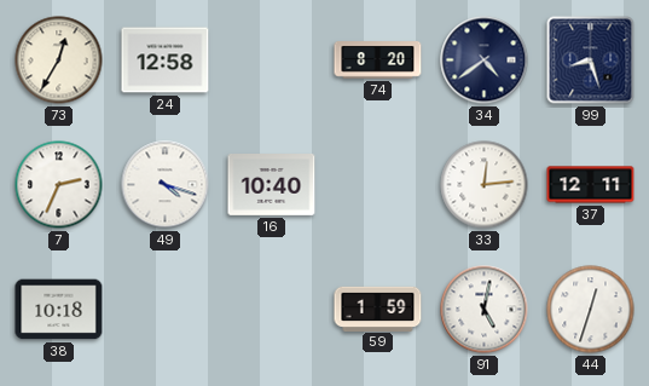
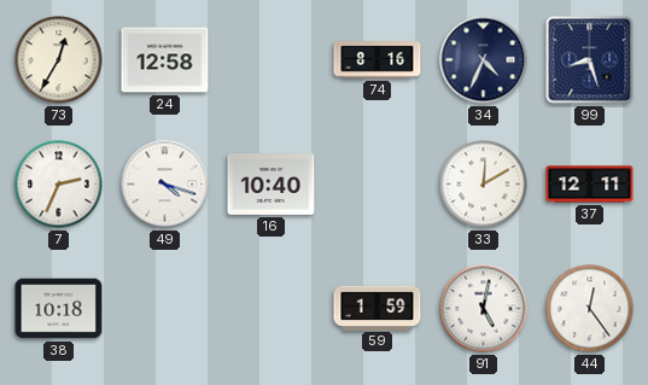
74: 8:20 -> 8:16
34: 4:39 -> 4:34
33: 12:14 -> 12:10
44: 12:33 -> 12:24
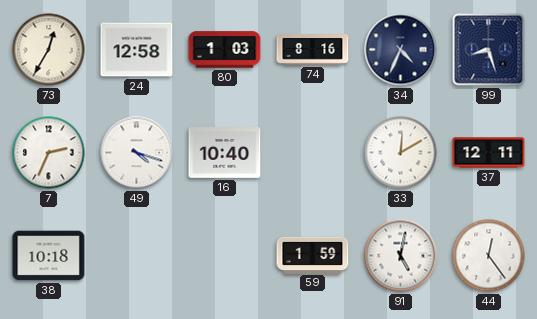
80: none -> 1:03
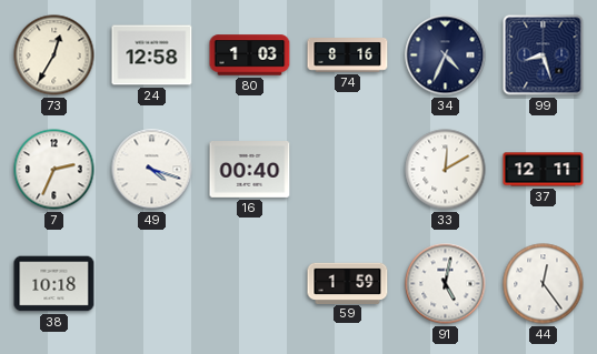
16: 10:40 -> 00:40
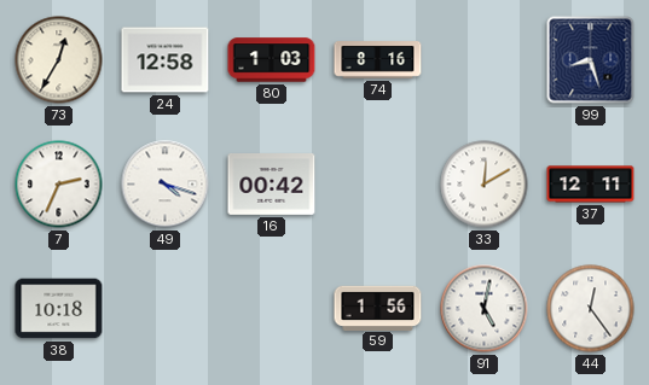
34: 4:34 -> none
16: 00:40 -> 00:42
59: 1:59 -> 1:56
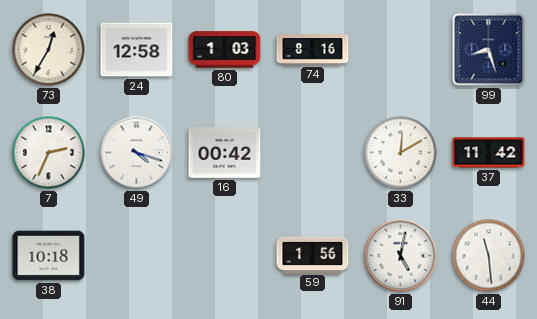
37: 12:11 -> 11:42
44: 12:24 -> 11:29
